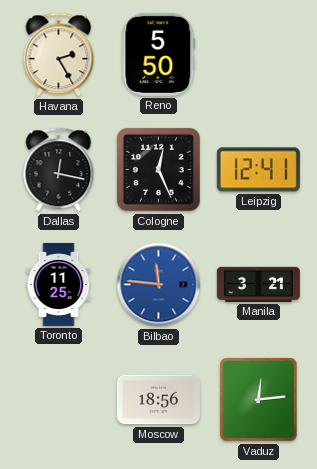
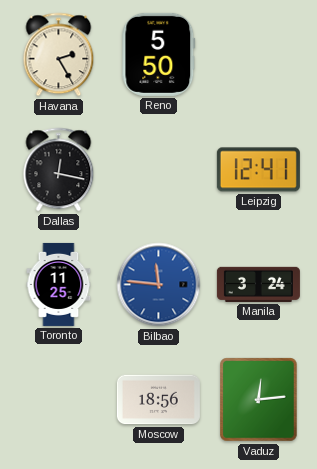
Cologne: 12:26 -> none
Manila: 3:21 -> 3:24
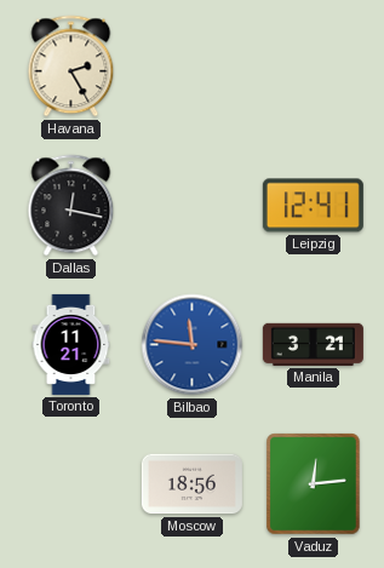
Reno: 5:50 -> none
Toronto: 11:25 -> 11:21
Manila: 3:24 -> 3:21
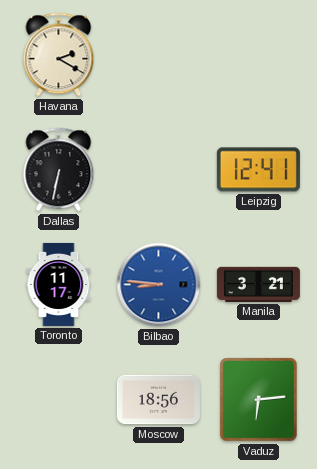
Havana: 2:25 -> 2:20
Dallas: 12:17 -> 6:32
Toronto: 11:21 -> 11:17
Bilbao: 11:46 -> 8:46
Vaduz: 12:14 -> 6:14
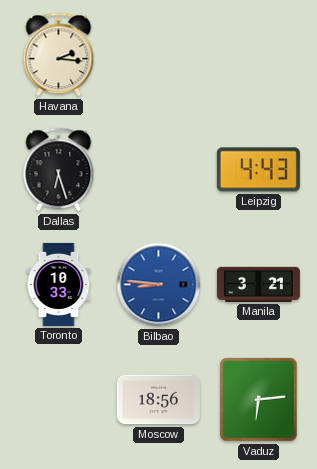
Havana: 2:20 -> 2:16
Dallas: 6:32 -> 6:27
Leipzig: 12:41 -> 4:43
Toronto: 11:17 -> 10:33
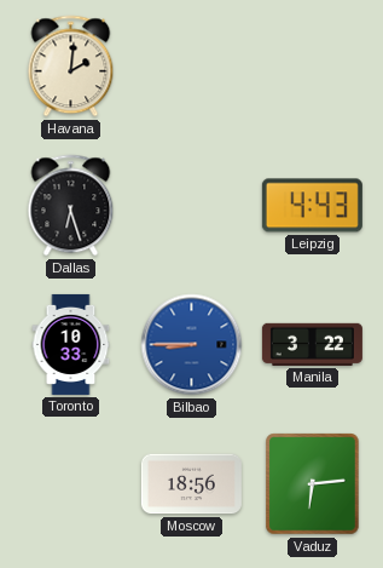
Havana: 2:16 -> 2:01
Bilbao: 8:46 -> 8:45
Manila: 3:21 -> 3:22
